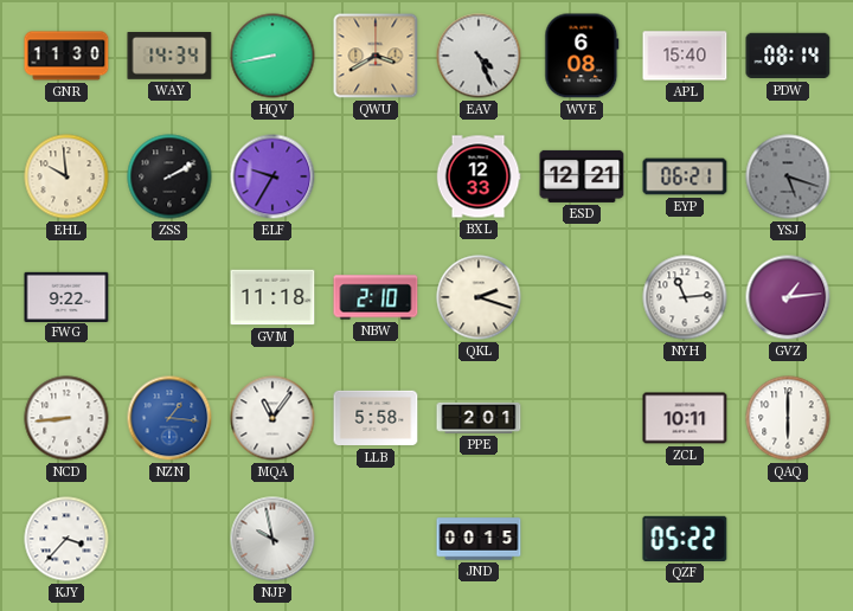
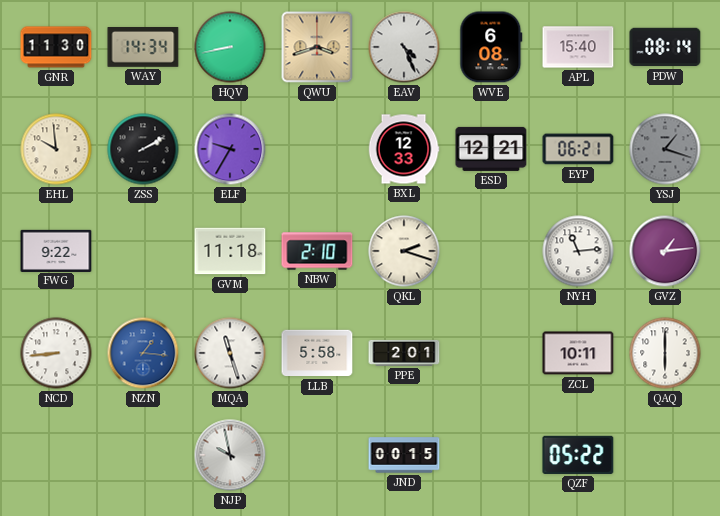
QWU: 3:40 -> 3:42
YSJ: 5:18 -> 1:18
MQA: 11:06 -> 11:27
KJY: 3:37 -> none
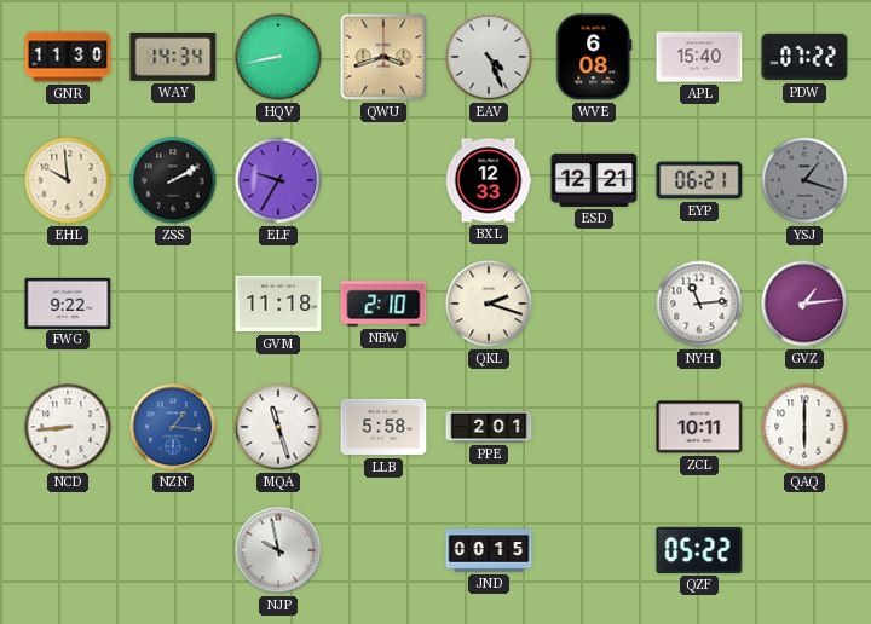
PDW: 08:14 -> 07:22
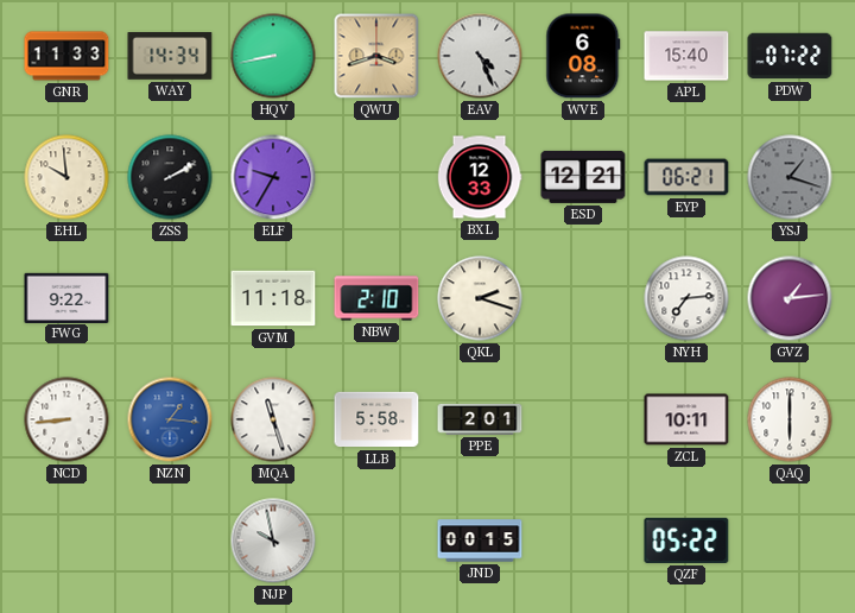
GNR: 11:30 -> 11:33
NYH: 11:14 -> 7:14
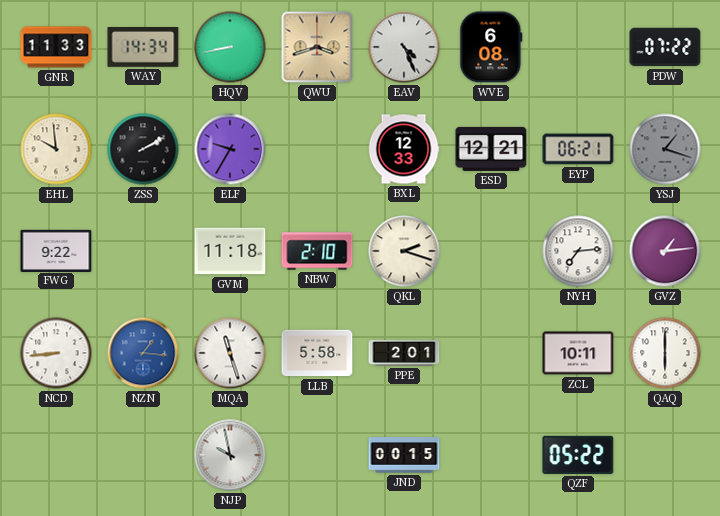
APL: 15:40 -> none
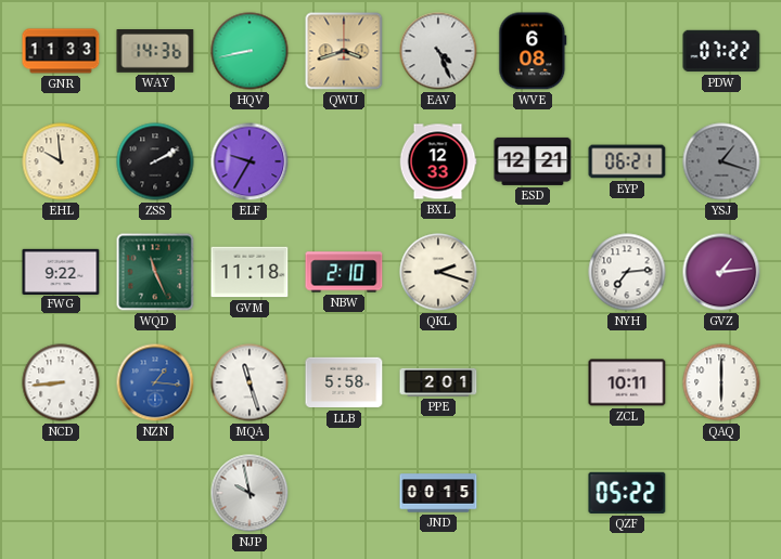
WAY: 14:34 -> 14:36
WQD: none -> 11:26
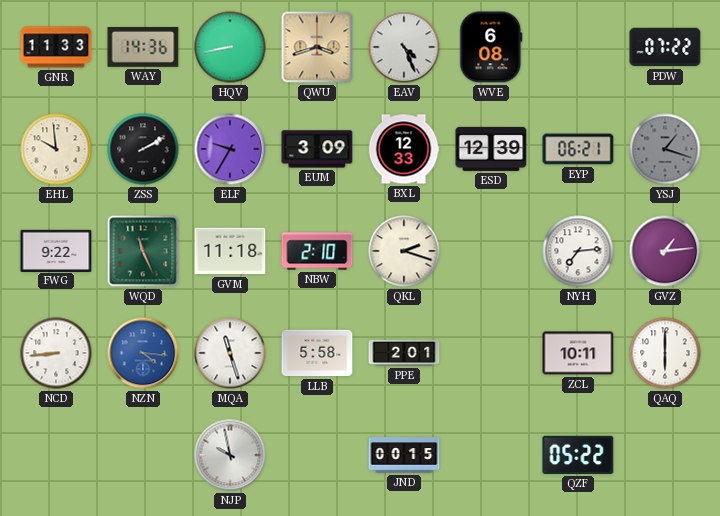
EUM: none -> 3:09
ESD: 12:21 -> 12:39
NZN: 1:16 -> 4:16
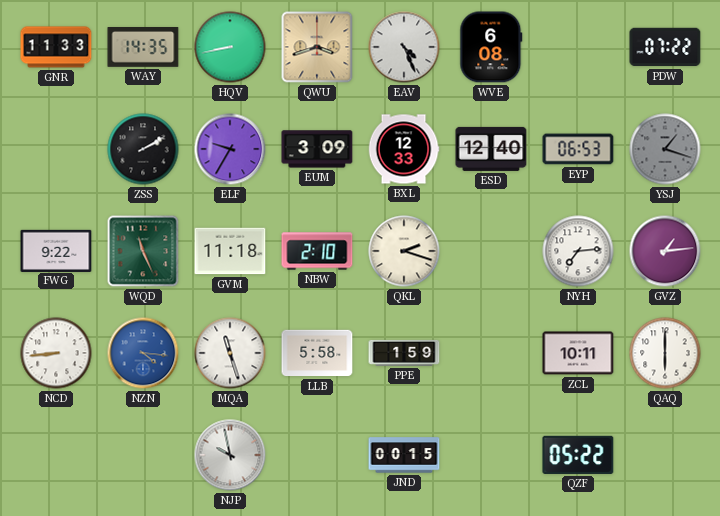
WAY: 14:36 -> 14:35
EHL: 9:59 -> none
ESD: 12:39 -> 12:40
EYP: 06:21 -> 06:53
PPE: 2:01 -> 1:59
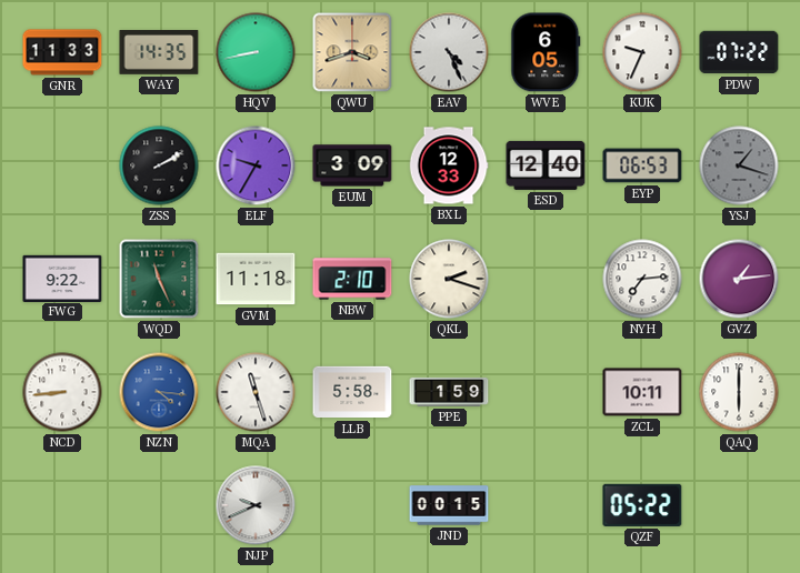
WVE: 6:08 -> 6:05
KUK: none -> 9:34
NJP: 9:58 -> 9:41
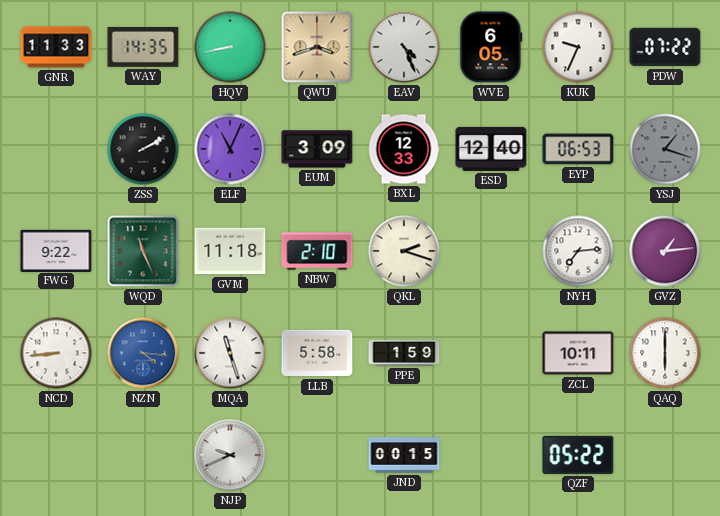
ELF: 9:35 -> 11:04
